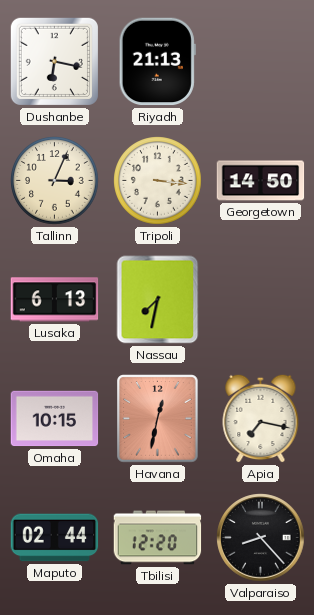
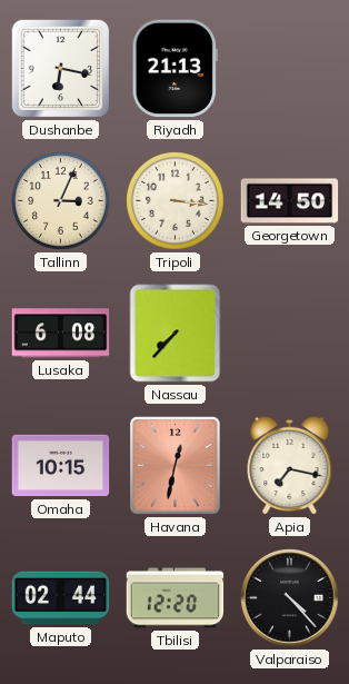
Lusaka: 6:13 -> 6:08
Nassau: 7:32 -> 7:37
Valparaiso: 8:23 -> 4:23
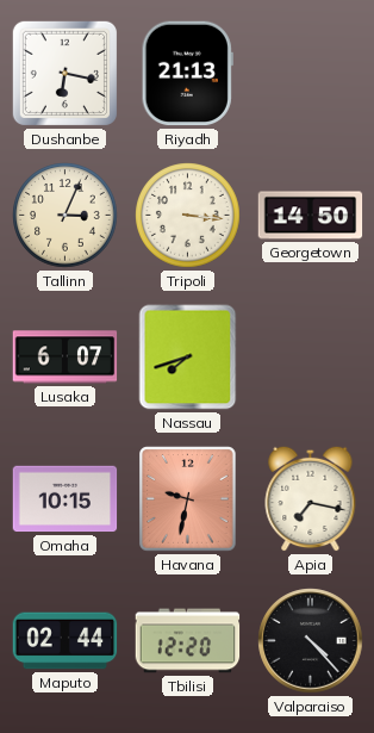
Lusaka: 6:08 -> 6:07
Nassau: 7:37 -> 7:42
Havana: 12:32 -> 9:32
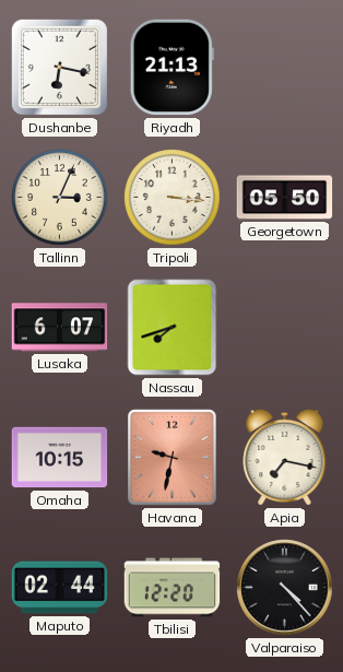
Georgetown: 14:50 -> 05:50
